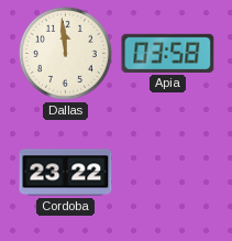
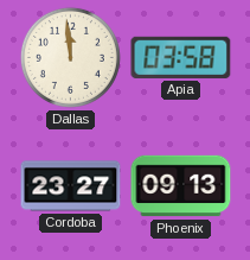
Cordoba: 23:22 -> 23:27
Phoenix: none -> 09:13
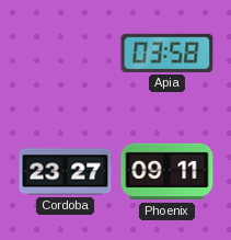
Dallas: 11:59 -> none
Phoenix: 09:13 -> 09:11
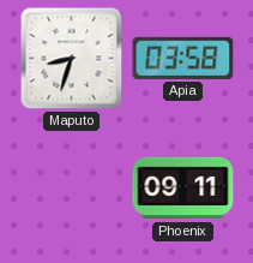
Maputo: none -> 8:33
Cordoba: 23:27 -> none
